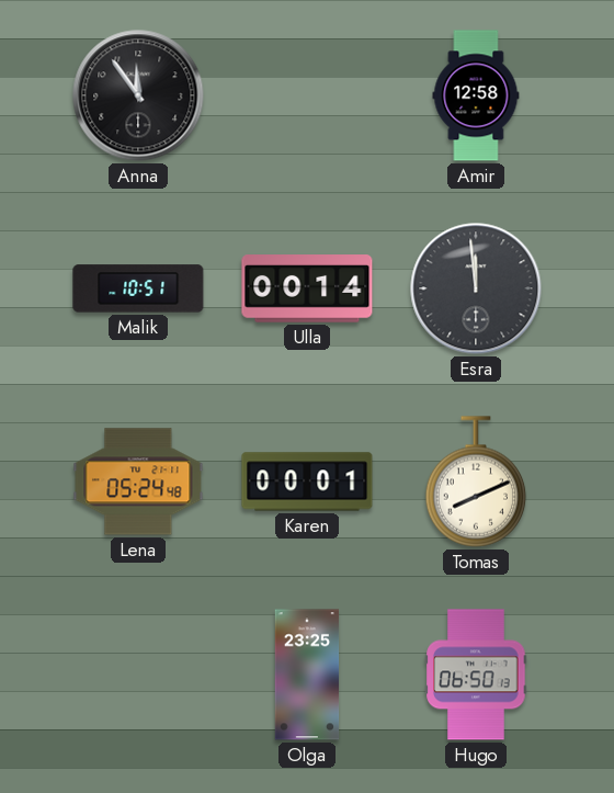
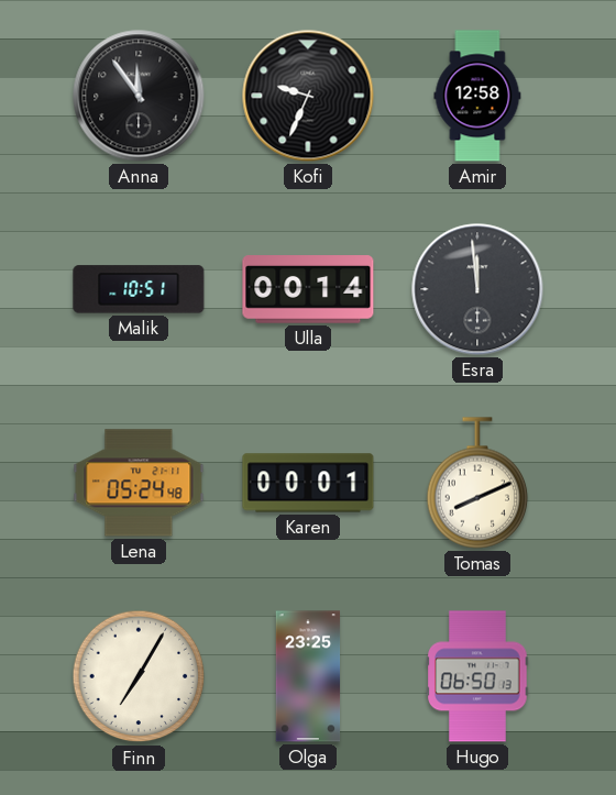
Kofi: none -> 9:34
Finn: none -> 7:05
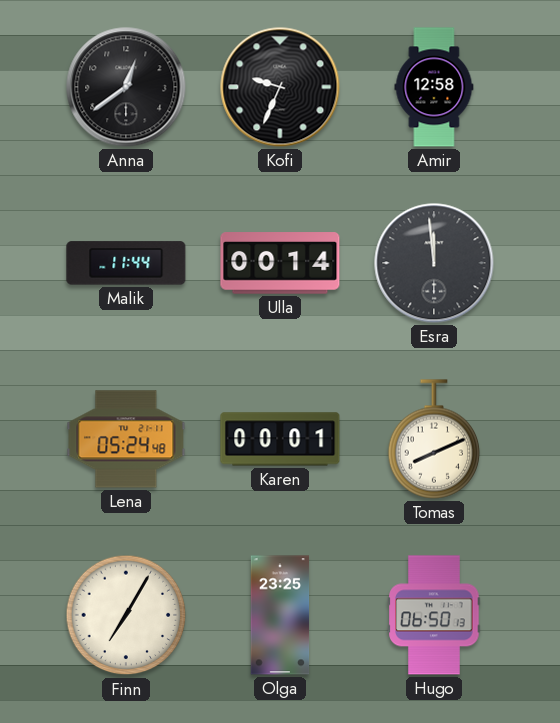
Anna: 11:54 -> 12:39
Malik: 10:51 -> 11:44
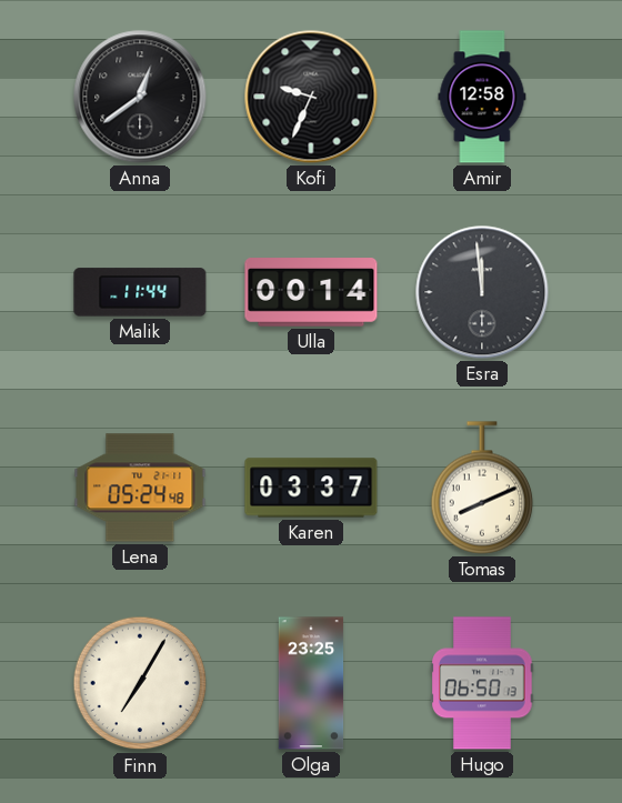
Karen: 00:01 -> 03:37
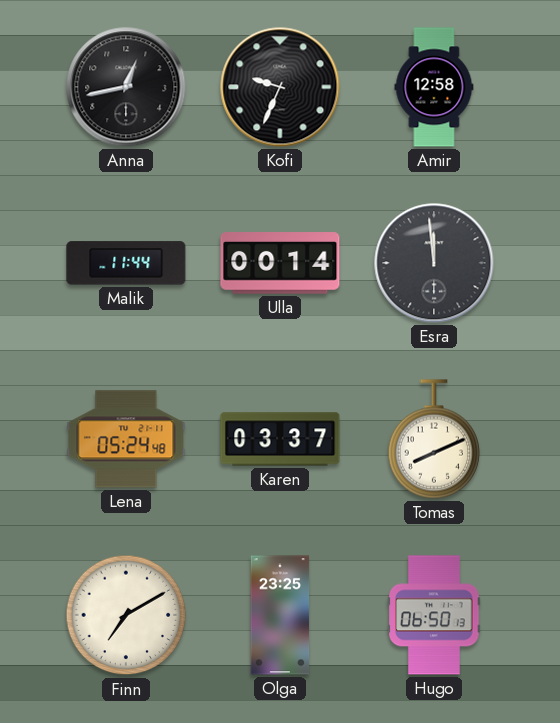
Anna: 12:39 -> 12:43
Finn: 7:05 -> 7:10
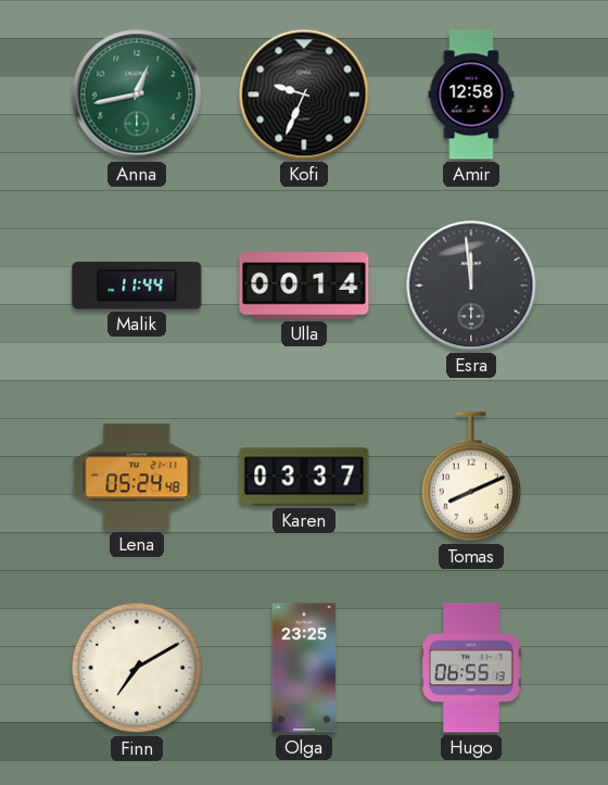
Anna dial: black -> green
Hugo: 06:50 -> 06:55
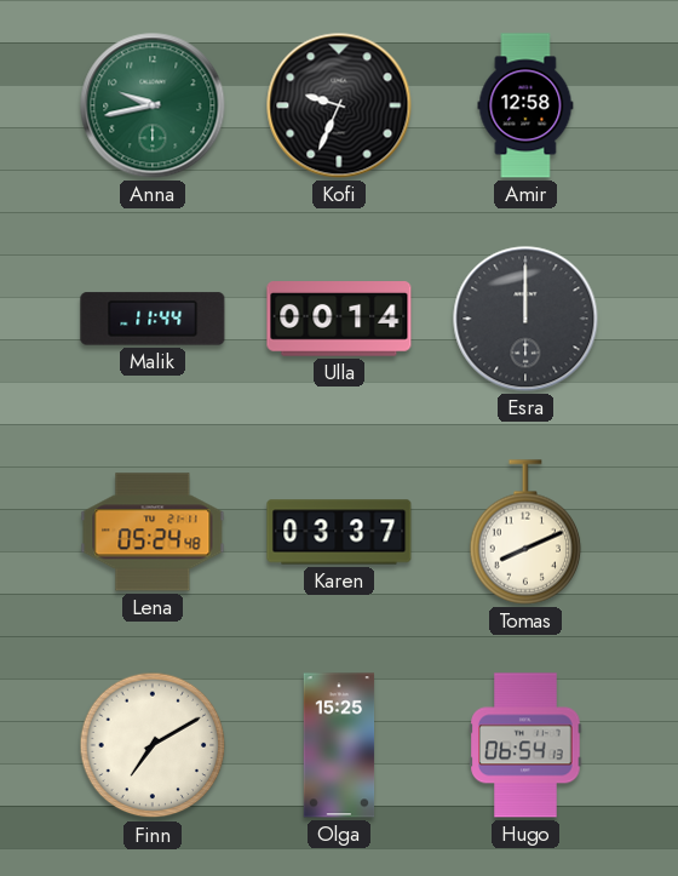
Anna: 12:43 -> 9:43
Esra: 11:59 -> 12:00
Olga: 23:25 -> 15:25
Hugo: 06:55 -> 06:54
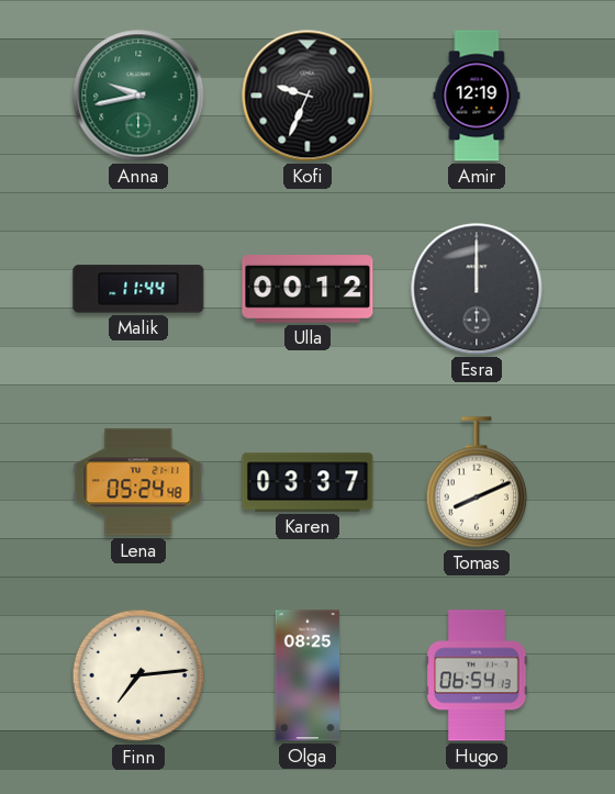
Amir: 12:58 -> 12:19
Ulla: 00:14 -> 00:12
Finn: 7:10 -> 7:14
Olga: 15:25 -> 08:25
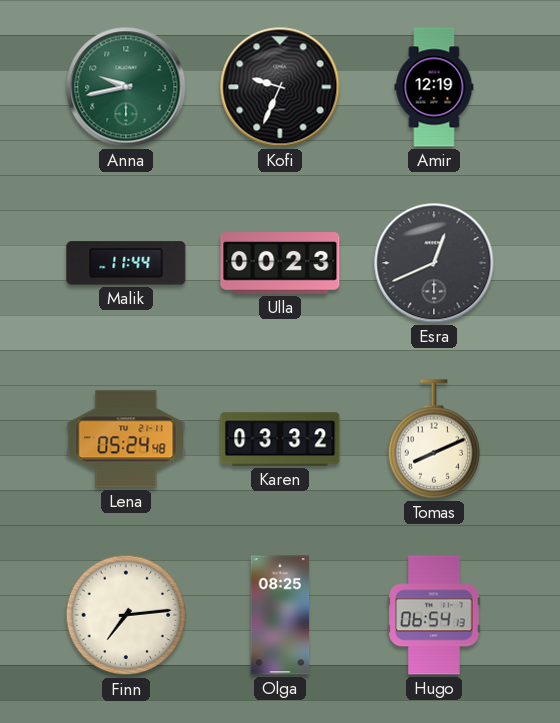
Ulla: 00:12 -> 00:23
Esra: 12:00 -> 12:41
Karen: 03:37 -> 03:32
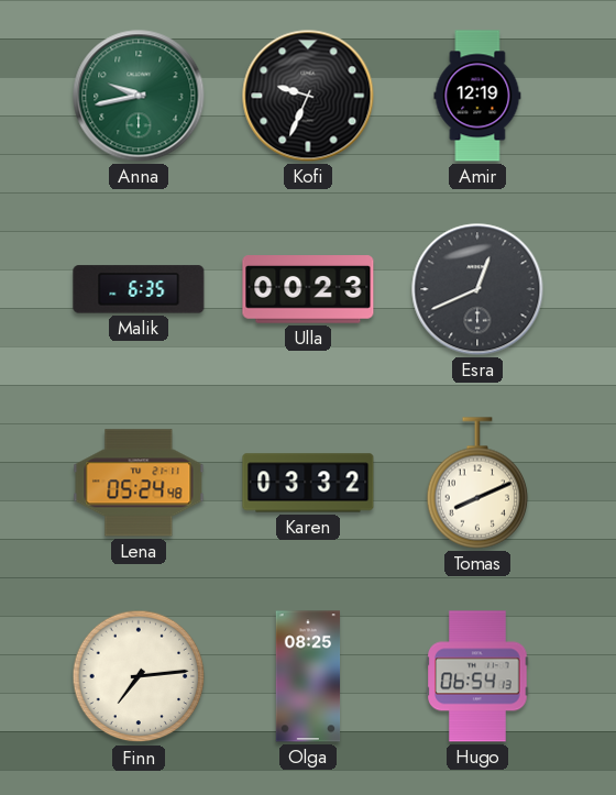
Malik: 11:44 -> 6:35
